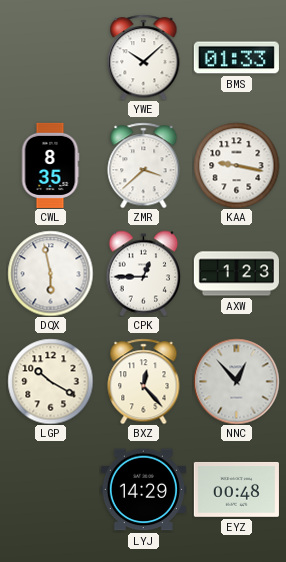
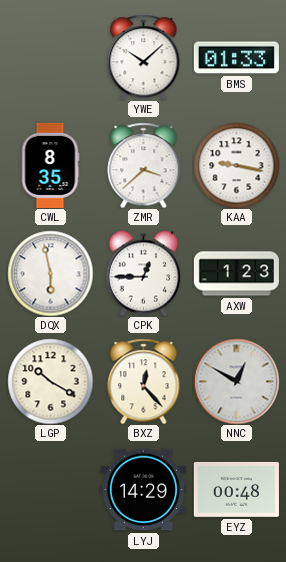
NNC: 12:53 -> 12:50
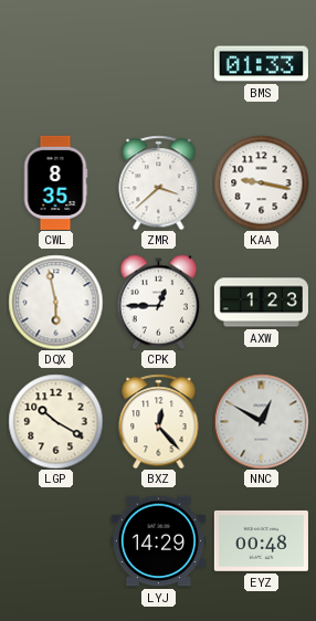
YWE: 10:08 -> none
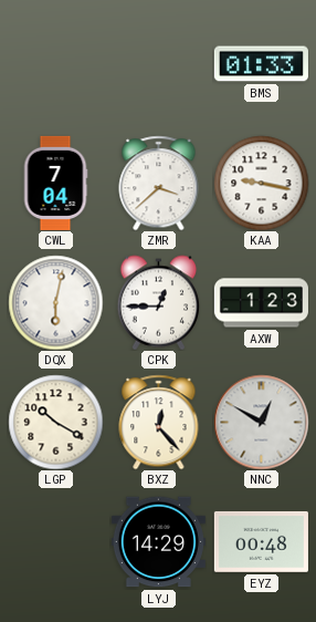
CWL: 8:35 -> 7:04
DQX: 5:58 -> 6:02
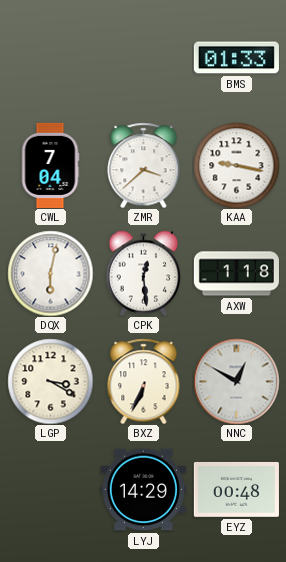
CPK: 12:45 -> 12:29
AXW: 1:23 -> 1:18
LGP: 10:20 -> 3:20
BXZ: 12:23 -> 6:34
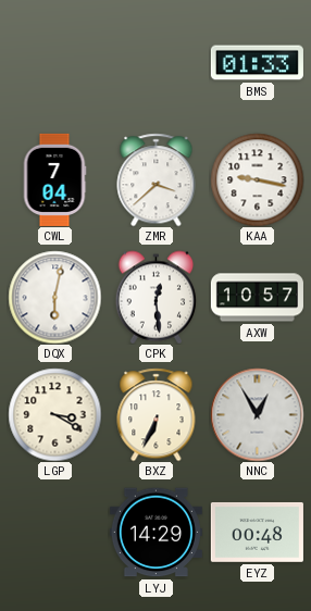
AXW: 1:18 -> 10:57
NNC: 12:50 -> 12:55
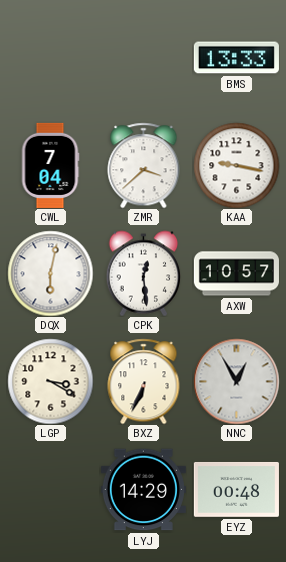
BMS: 01:33 -> 13:33
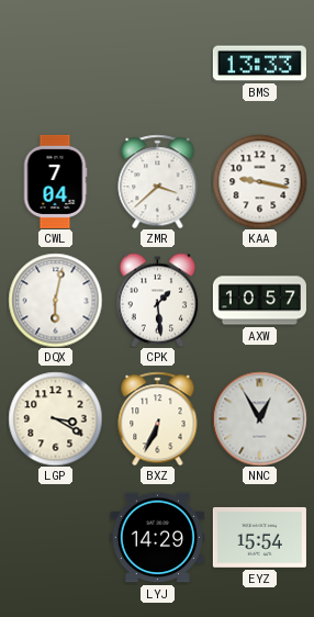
CPK: 12:29 -> 1:29
EYZ: 00:48 -> 15:54
